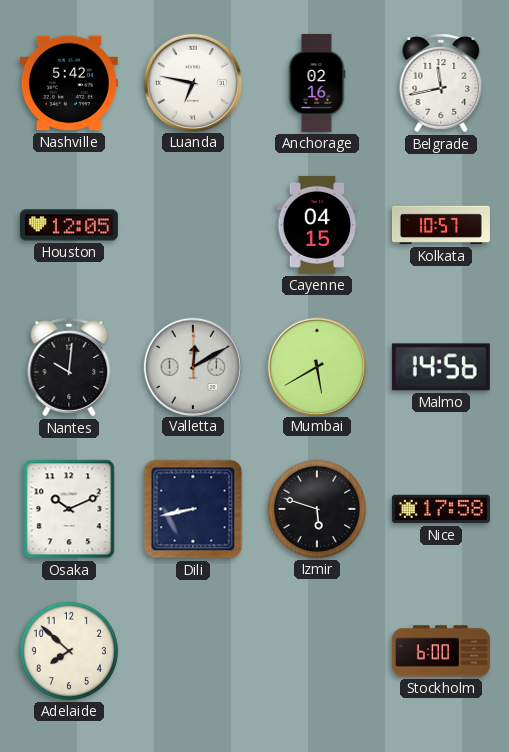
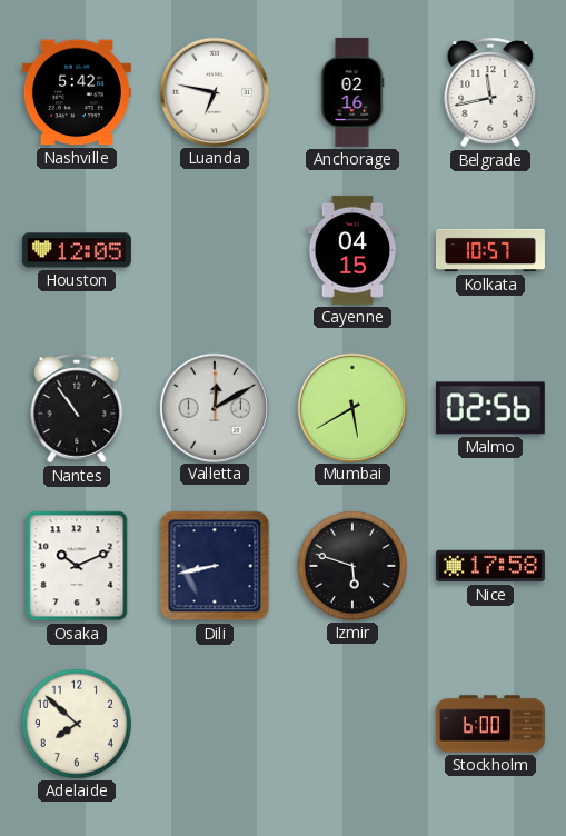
Nantes: 10:01 -> 10:54
Malmo: 14:56 -> 02:56
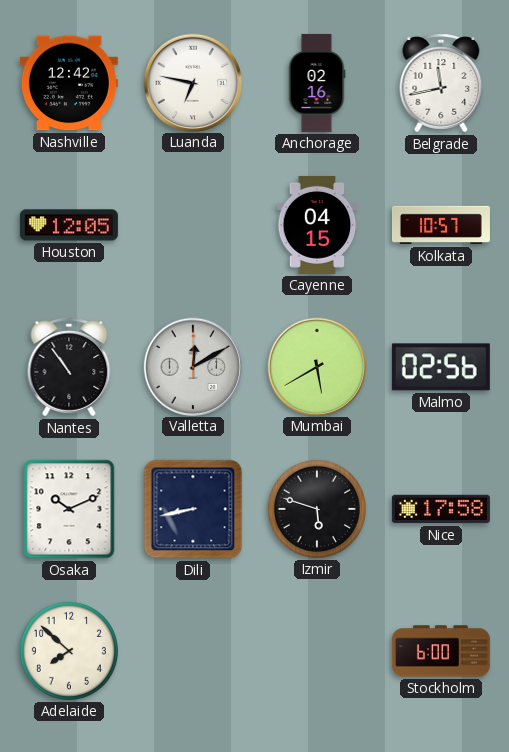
Nashville: 5:42 -> 12:42
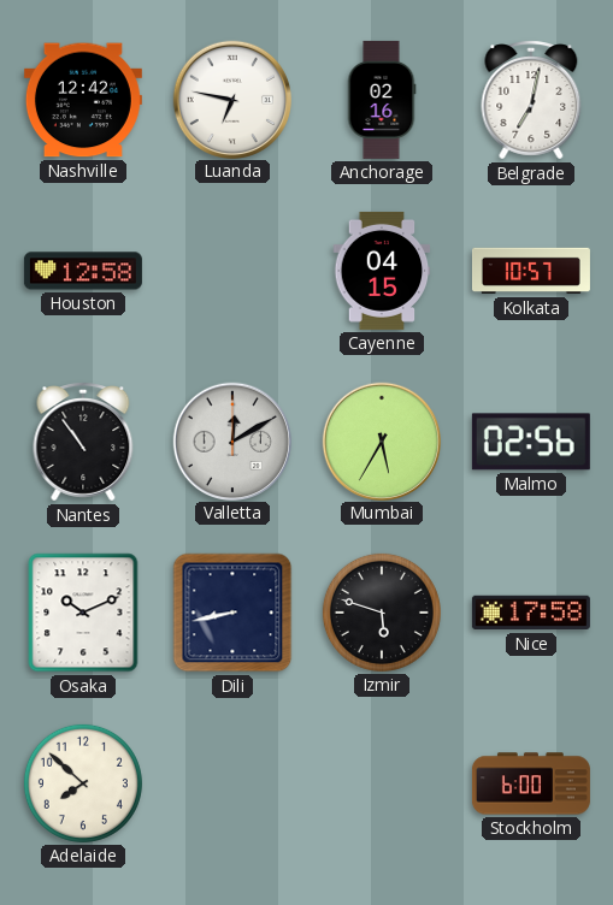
Belgrade: 11:43 -> 7:02
Houston: 12:05 -> 12:58
Mumbai: 5:40 -> 5:35
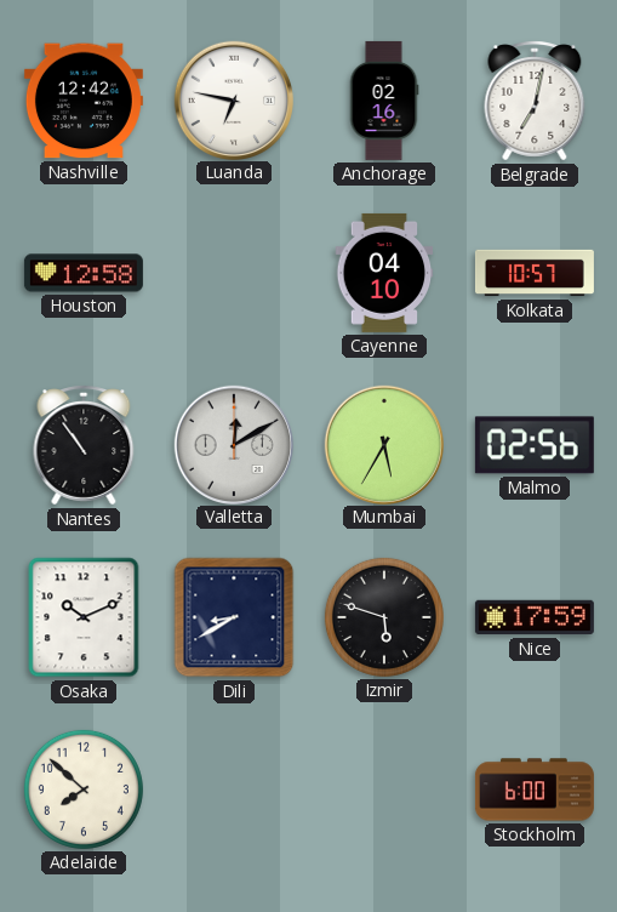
Cayenne: 04:15 -> 04:10
Dili: 8:43 -> 8:40
Nice: 17:58 -> 17:59
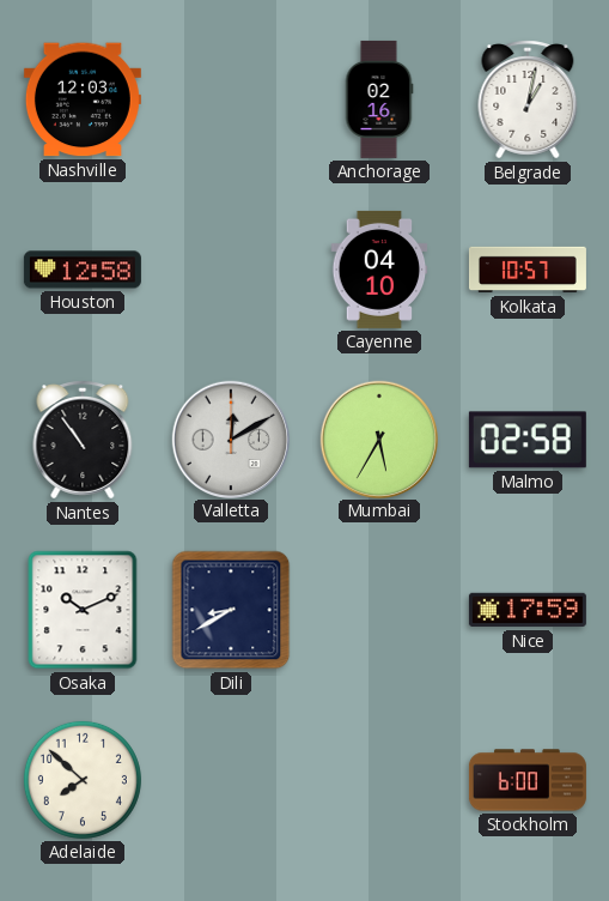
Nashville: 12:42 -> 12:03
Luanda: 6:47 -> none
Belgrade: 7:02 -> 1:02
Malmo: 02:56 -> 02:58
Izmir: 5:48 -> none
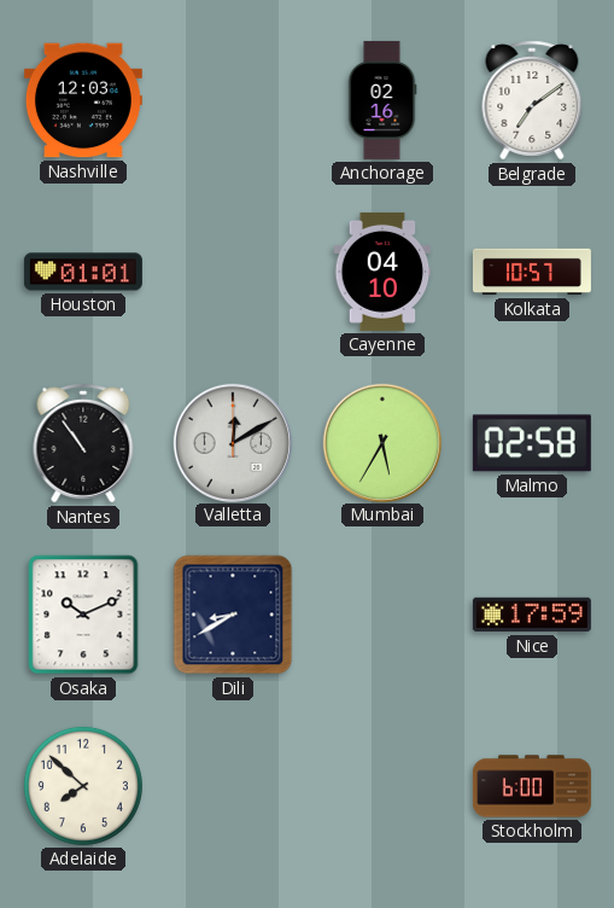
Belgrade: 1:02 -> 7:09
Houston: 12:58 -> 01:01
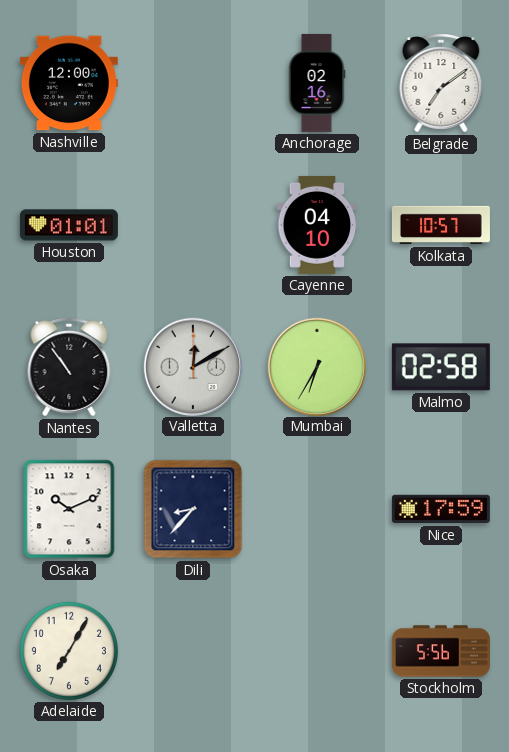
Nashville: 12:03 -> 12:00
Mumbai: 5:35 -> 6:35
Dili: 8:40 -> 8:37
Adelaide: 7:52 -> 7:05
Stockholm: 6:00 -> 5:56
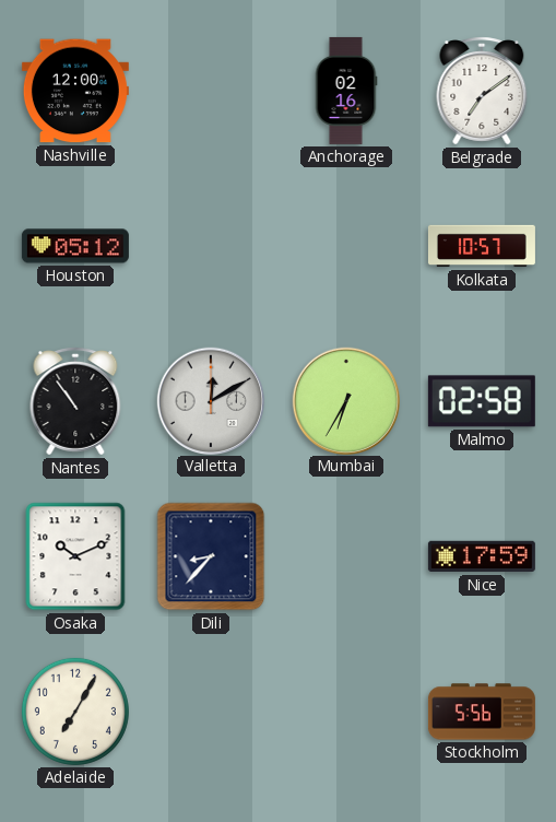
Houston: 01:01 -> 05:12
Cayenne: 04:10 -> none
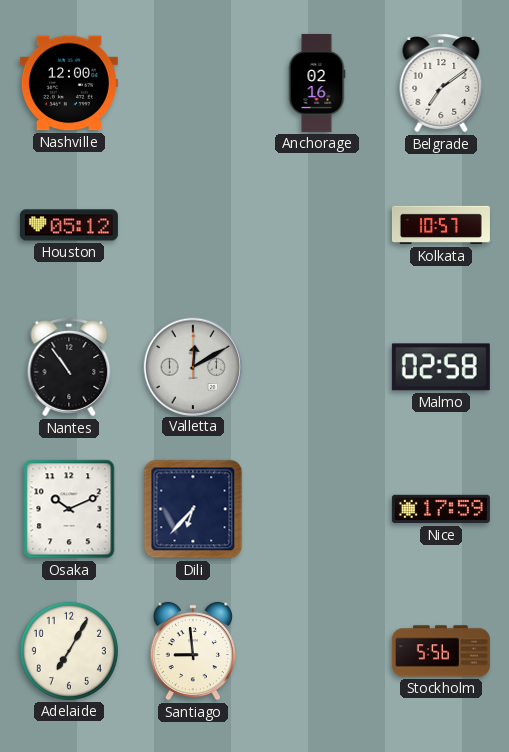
Mumbai: 6:35 -> none
Dili: 8:37 -> 6:37
Santiago: none -> 8:59
